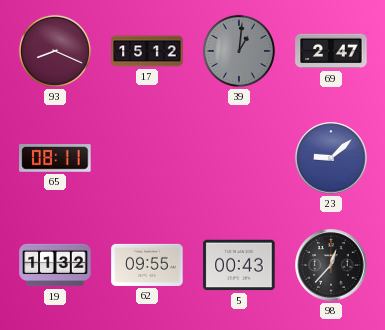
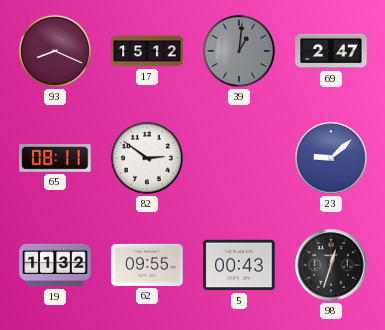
82: none -> 2:51
98: 12:37 -> 12:33
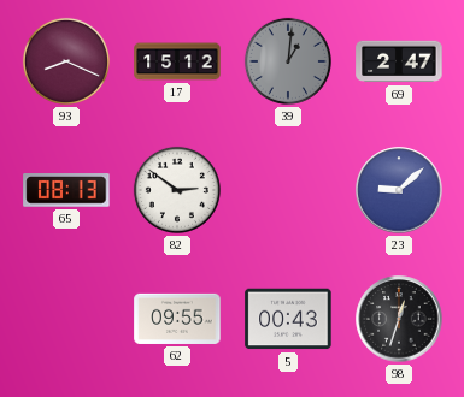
65: 08:11 -> 08:13
19: 11:32 -> none
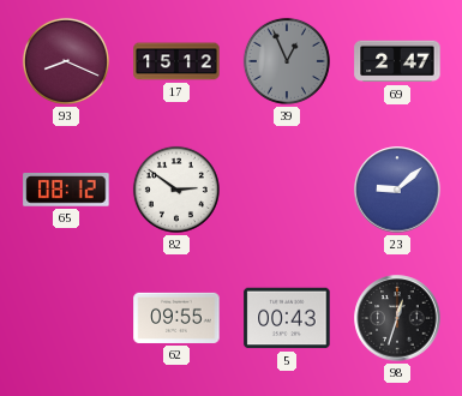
39: 1:01 -> 12:56
65: 08:13 -> 08:12
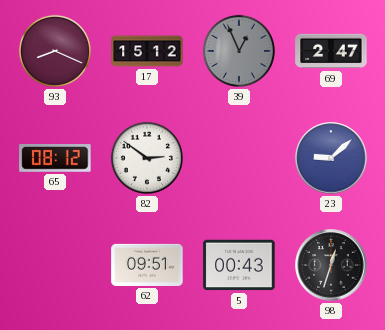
62: 09:55 -> 09:51
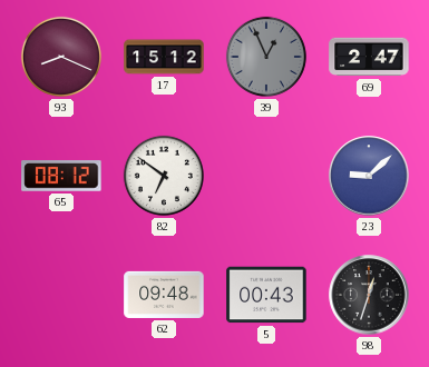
82: 2:51 -> 6:51
62: 09:51 -> 09:48
